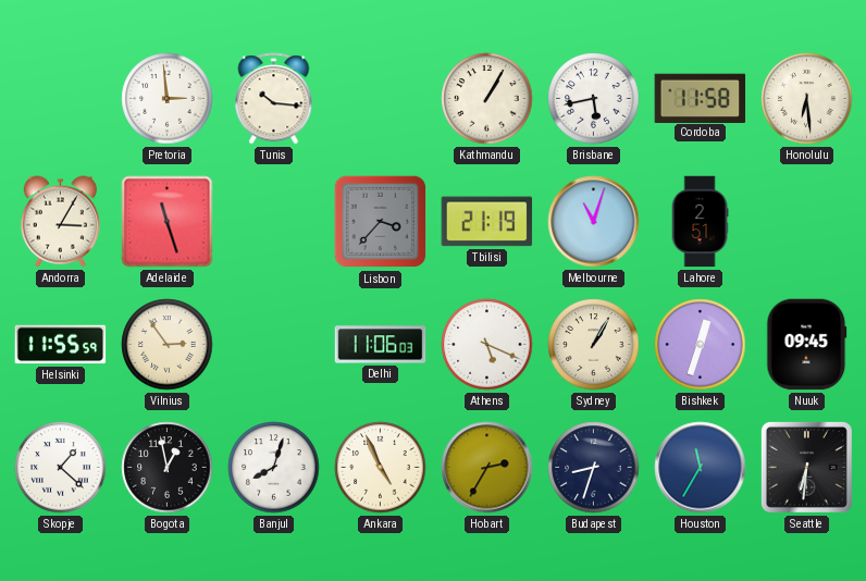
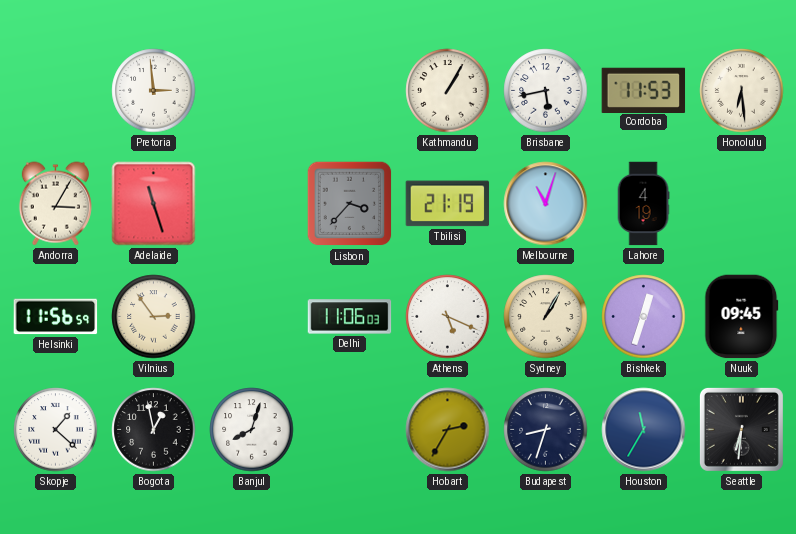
Tunis: 10:16 -> none
Cordoba: 11:58 -> 11:53
Lahore: 2:51 -> 4:19
Helsinki: 11:55 -> 11:56
Ankara: 4:56 -> none
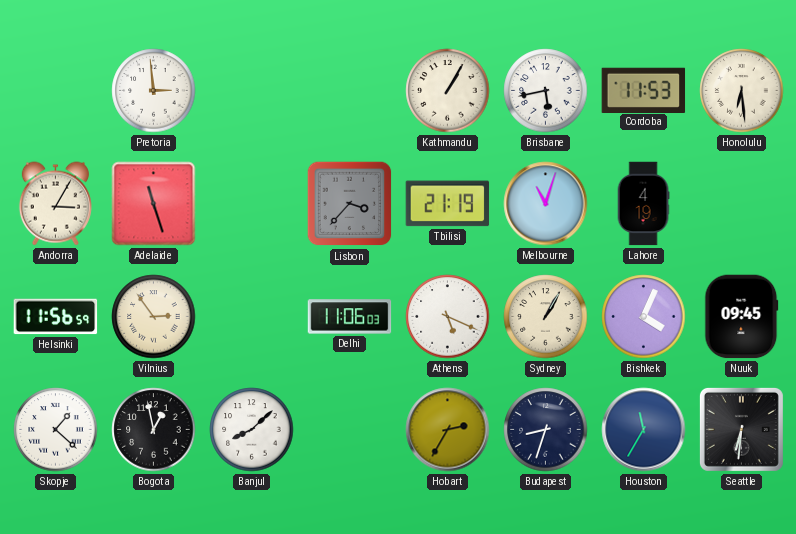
Bishkek: 12:33 -> 4:04
Banjul: 8:03 -> 8:08
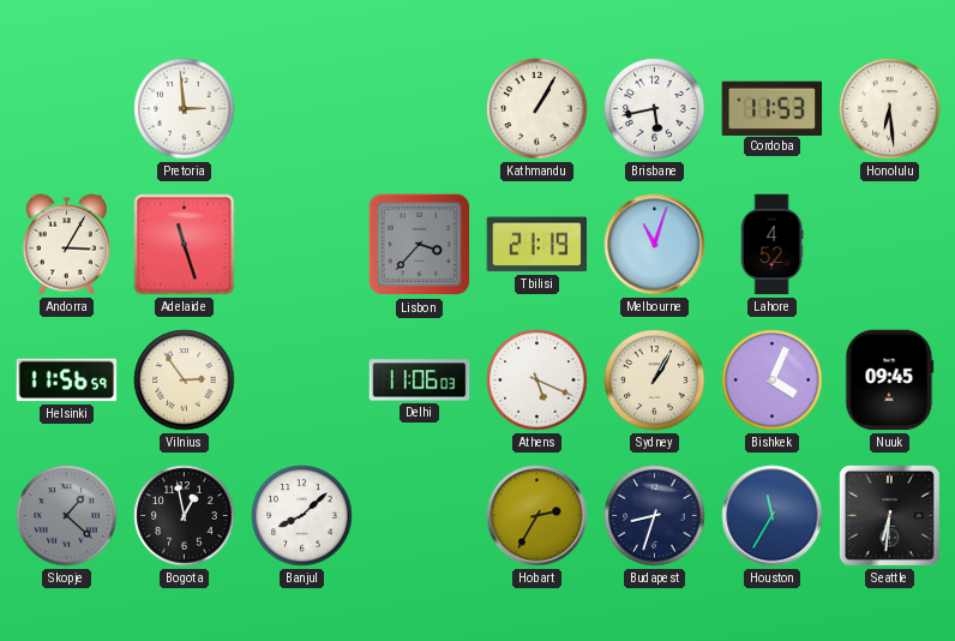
Lahore: 4:19 -> 4:52
Skopje dial: white -> grey
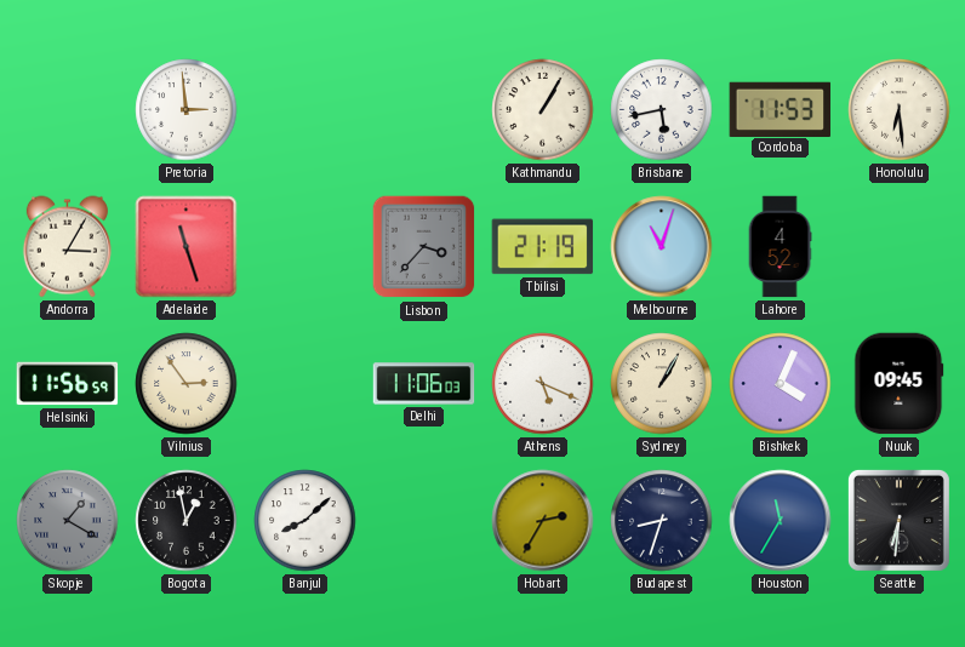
Skopje: 1:22 -> 1:20
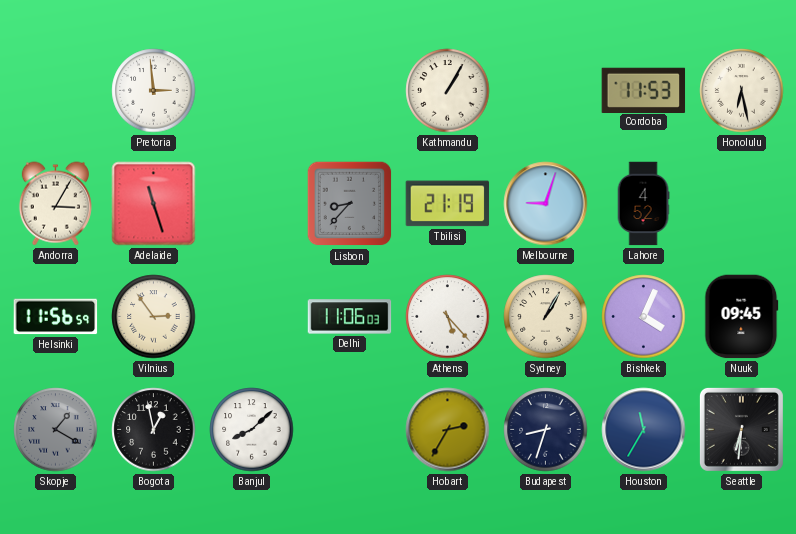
Brisbane: 5:43 -> none
Honolulu: 6:29 -> 6:28
Lisbon: 3:37 -> 8:37
Melbourne: 11:03 -> 9:03
Athens: 5:19 -> 5:23
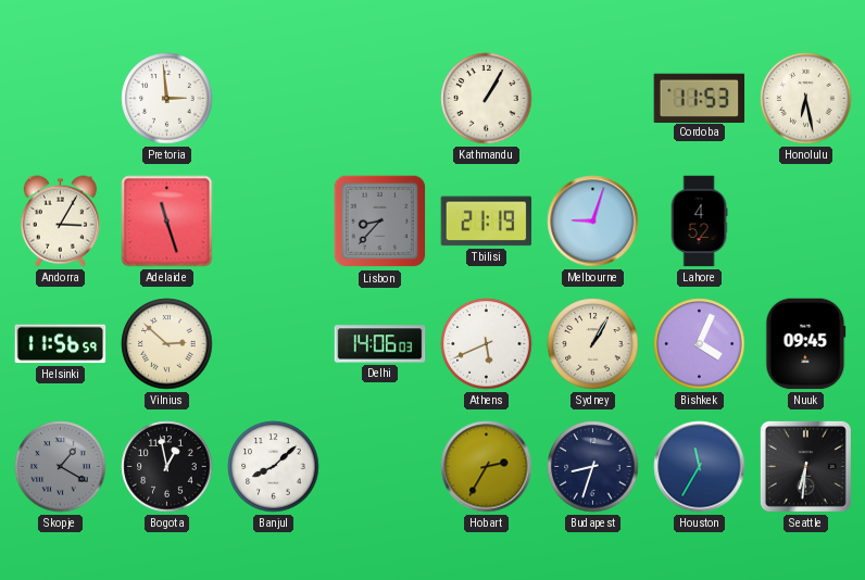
Vilnius: 2:54 -> 2:52
Delhi: 11:06 -> 14:06
Athens: 5:23 -> 5:41
